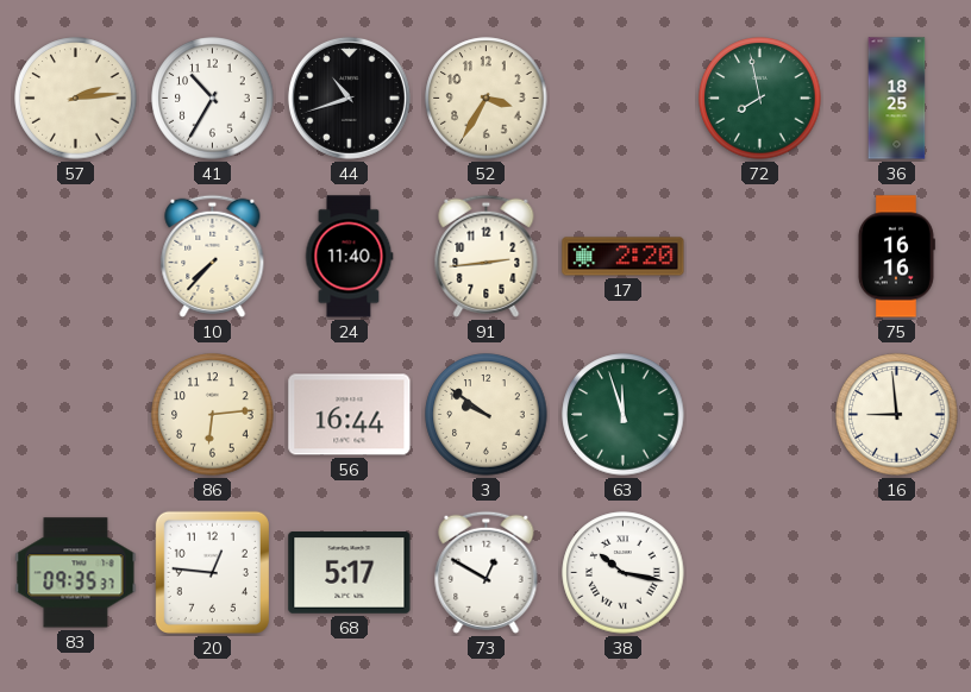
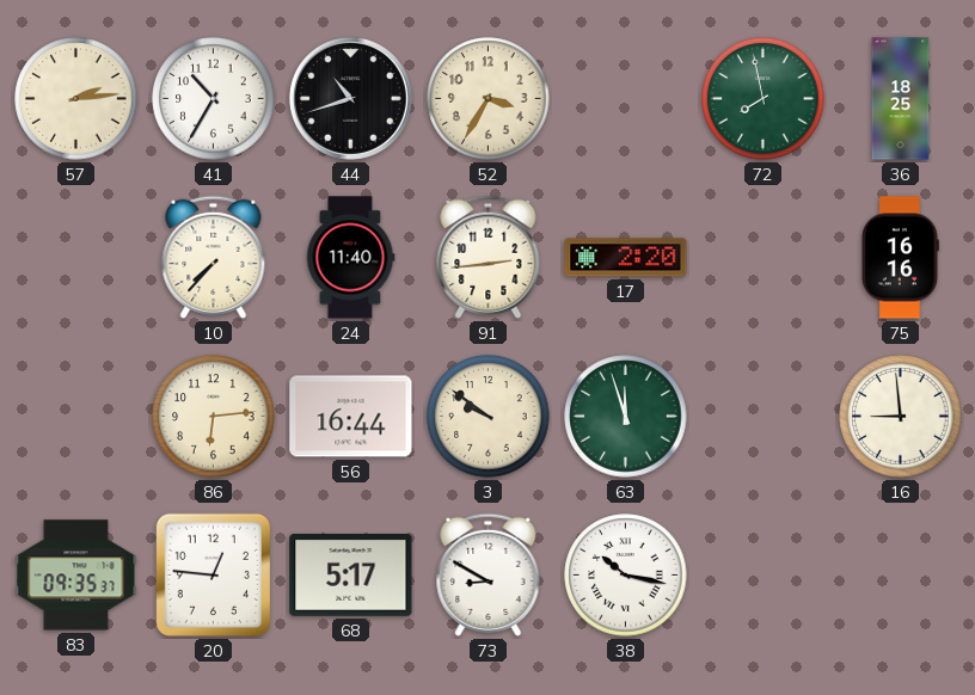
73: 12:50 -> 8:50
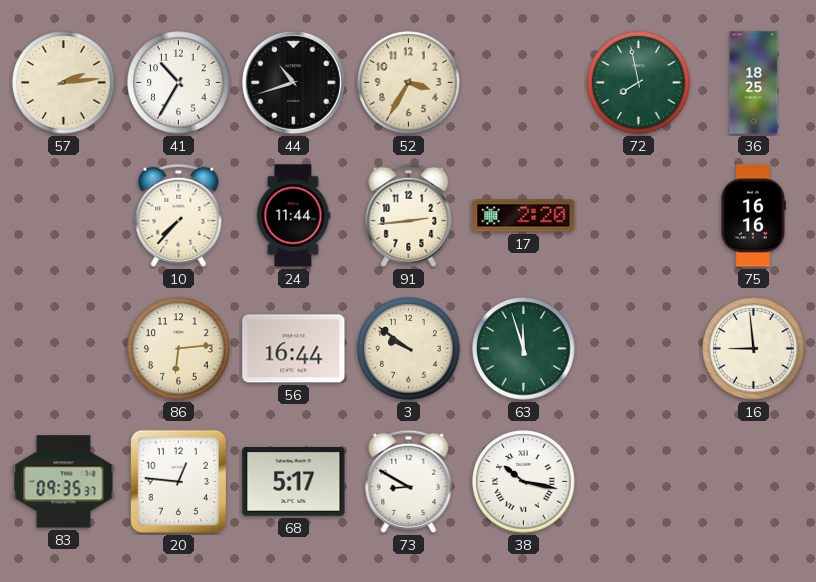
24: 11:40 -> 11:44
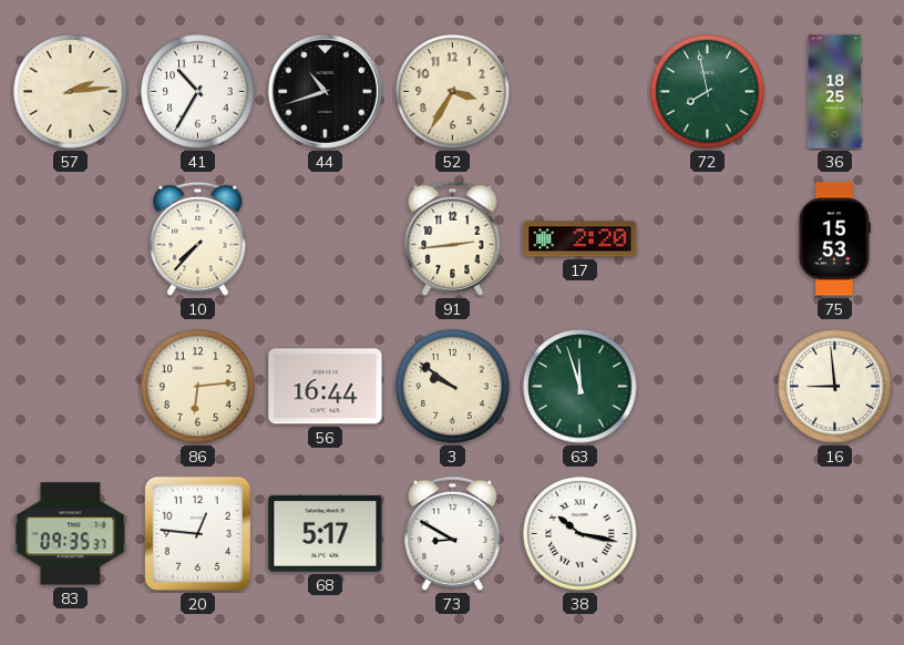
24: 11:44 -> none
75: 16:16 -> 15:53
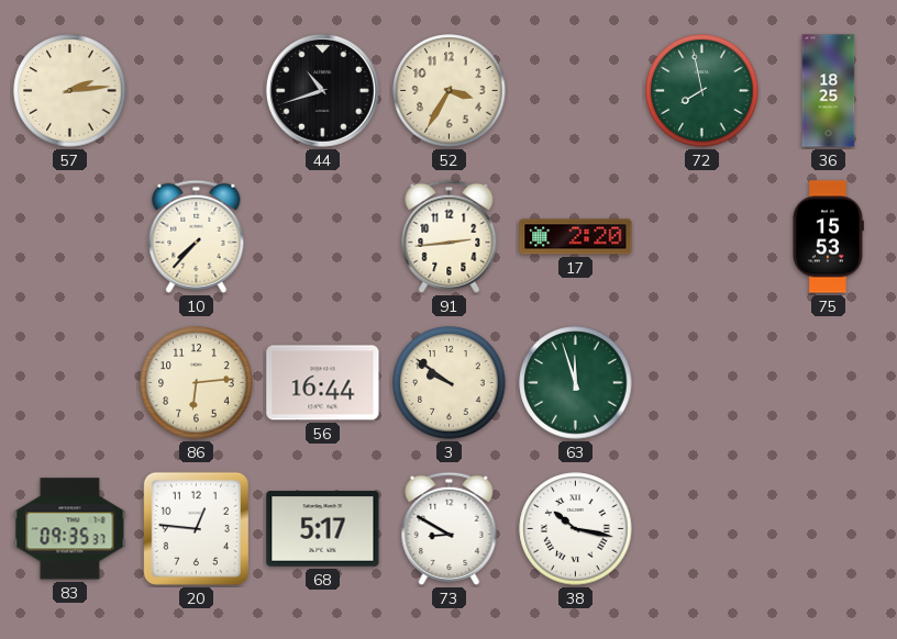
41: 10:35 -> none
16: 8:59 -> none
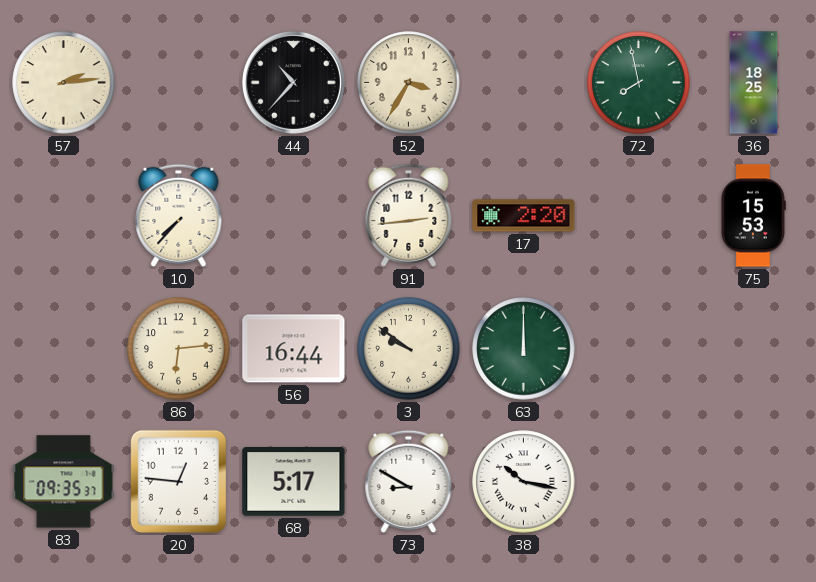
44: 10:42 -> 10:37
63: 11:57 -> 12:00
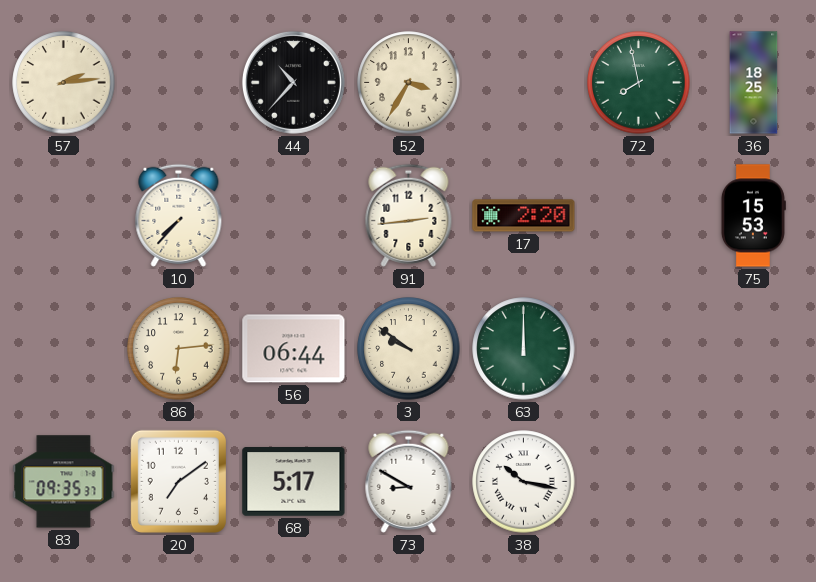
56: 16:44 -> 06:44
20: 12:46 -> 7:09
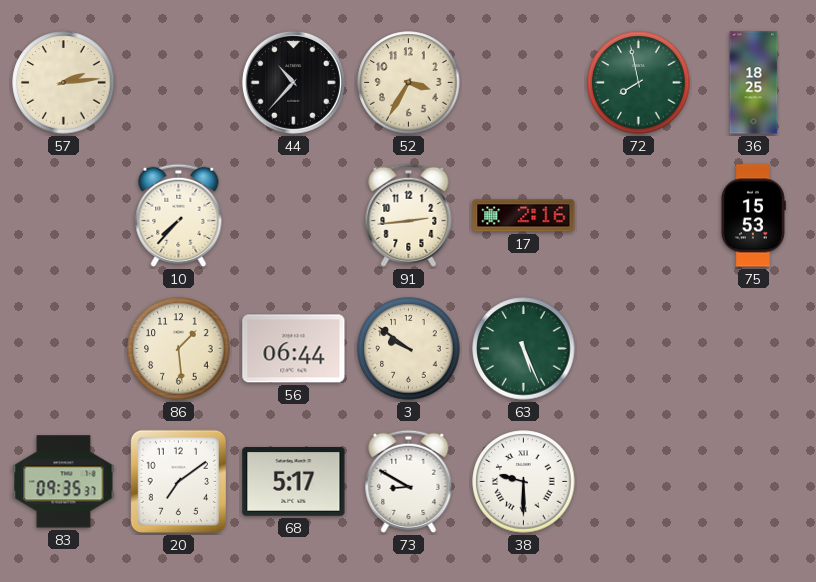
17: 2:20 -> 2:16
86: 6:14 -> 1:29
63: 12:00 -> 5:26
38: 10:17 -> 9:30
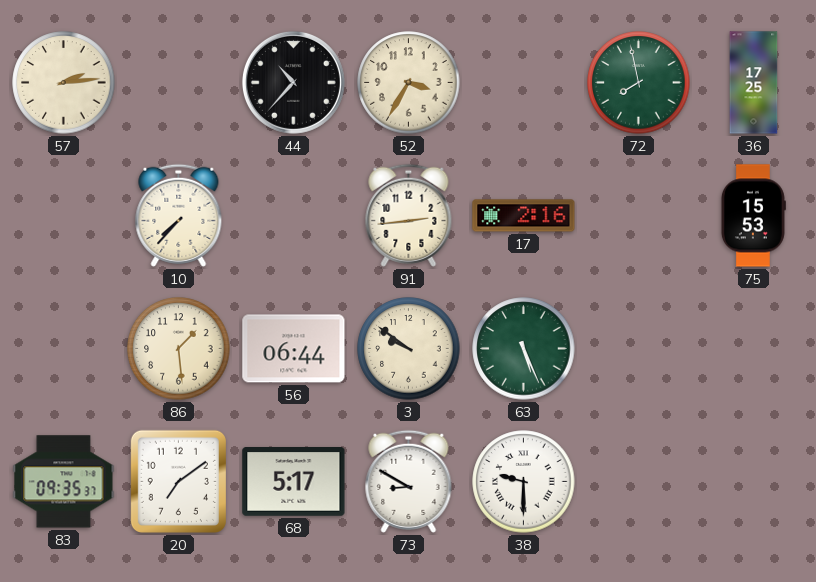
36: 18:25 -> 17:25
